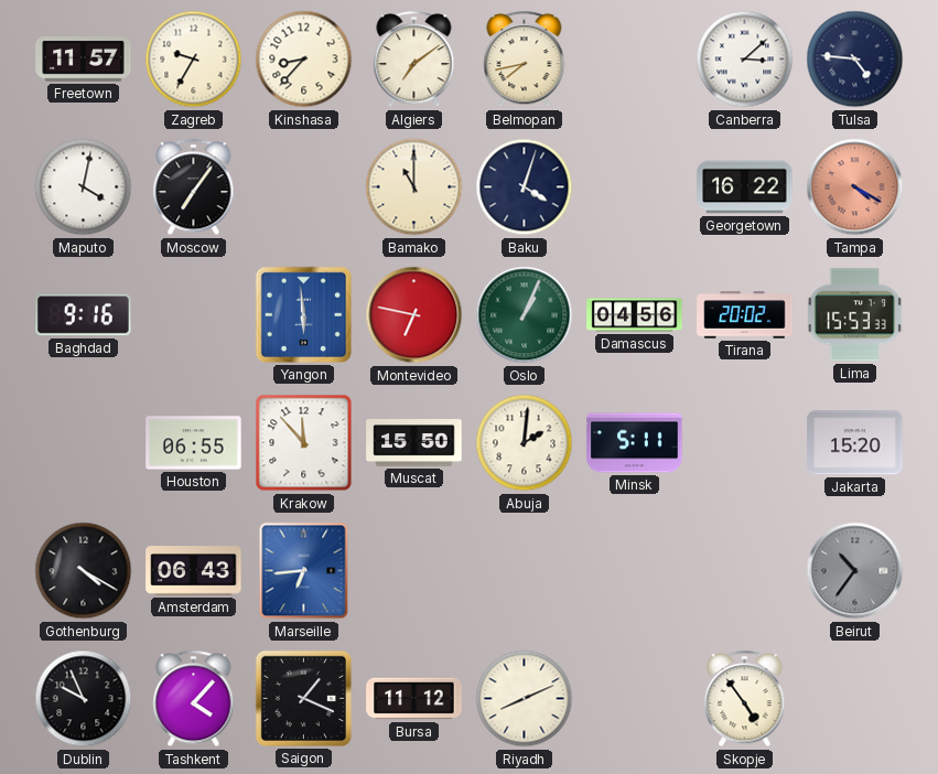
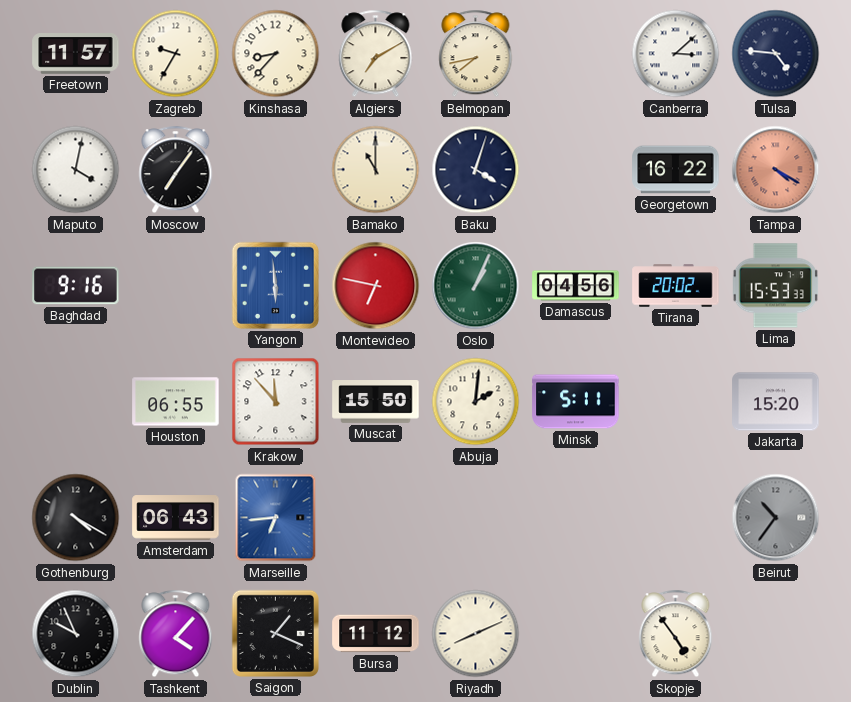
Algiers: 7:09 -> 7:10
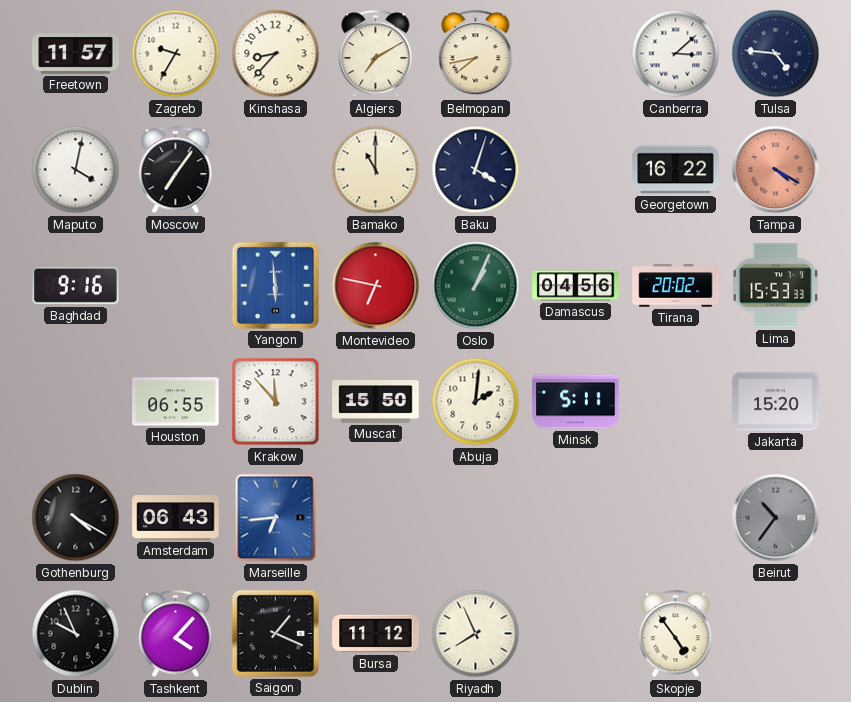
Riyadh: 8:11 -> 7:56
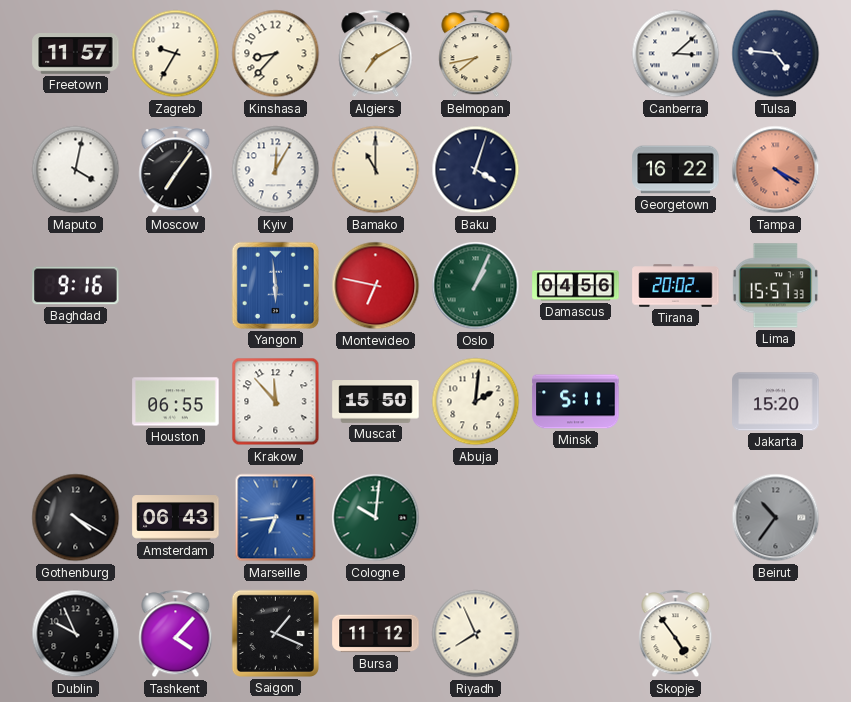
Kyiv: none -> 12:05
Lima: 15:53 -> 15:57
Cologne: none -> 10:01
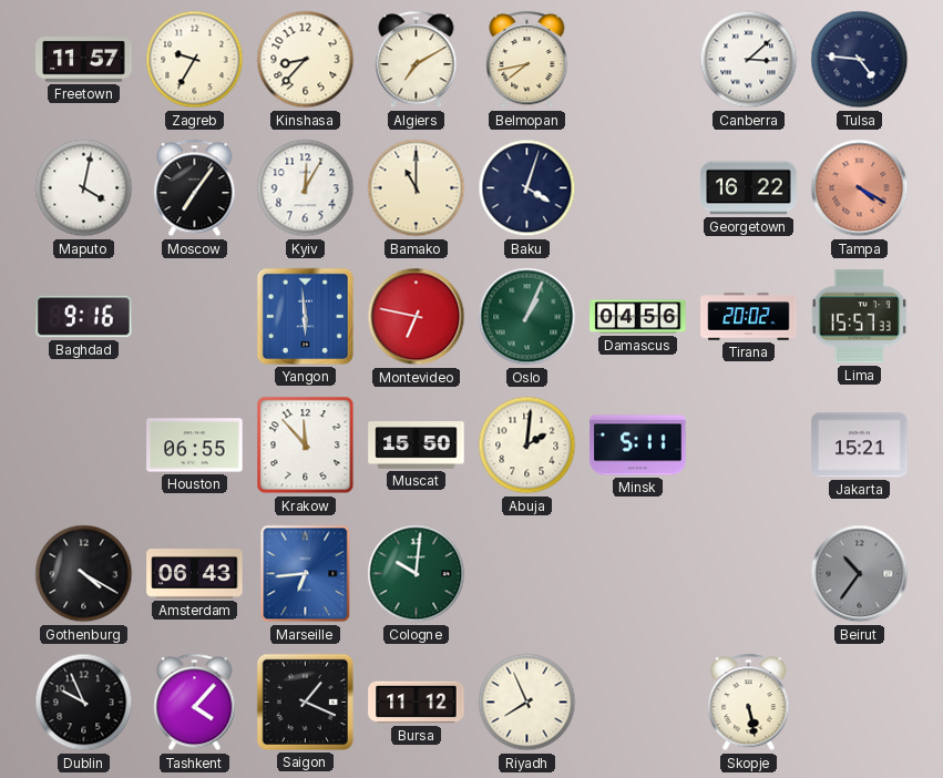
Jakarta: 15:20 -> 15:21
Skopje: 4:54 -> 5:28
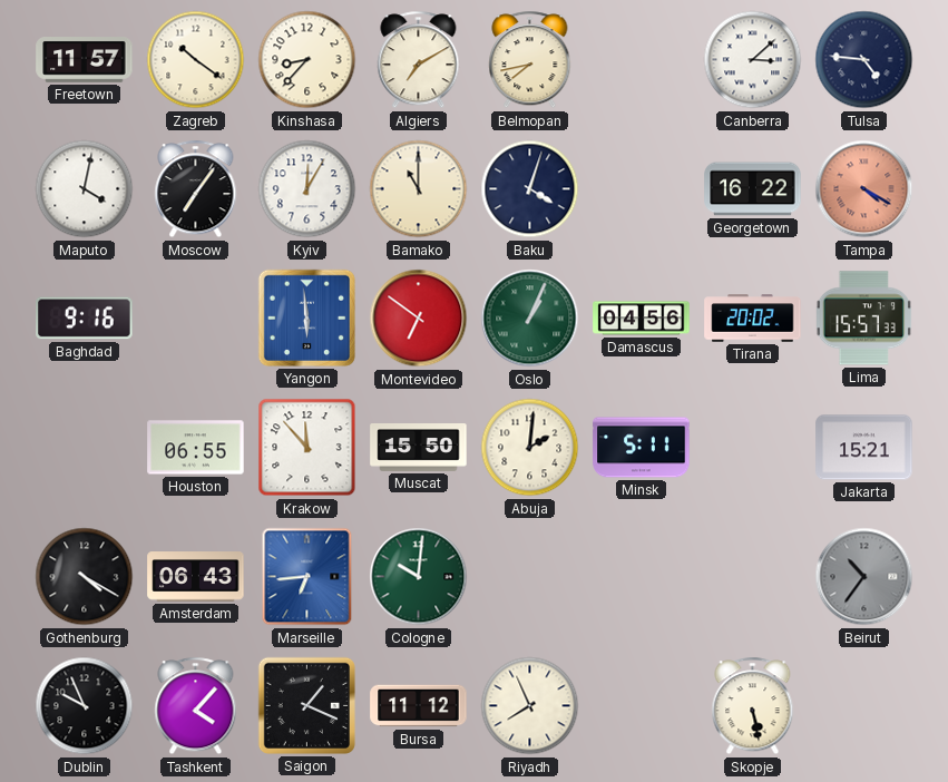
Zagreb: 9:35 -> 10:21
Montevideo: 6:47 -> 6:51
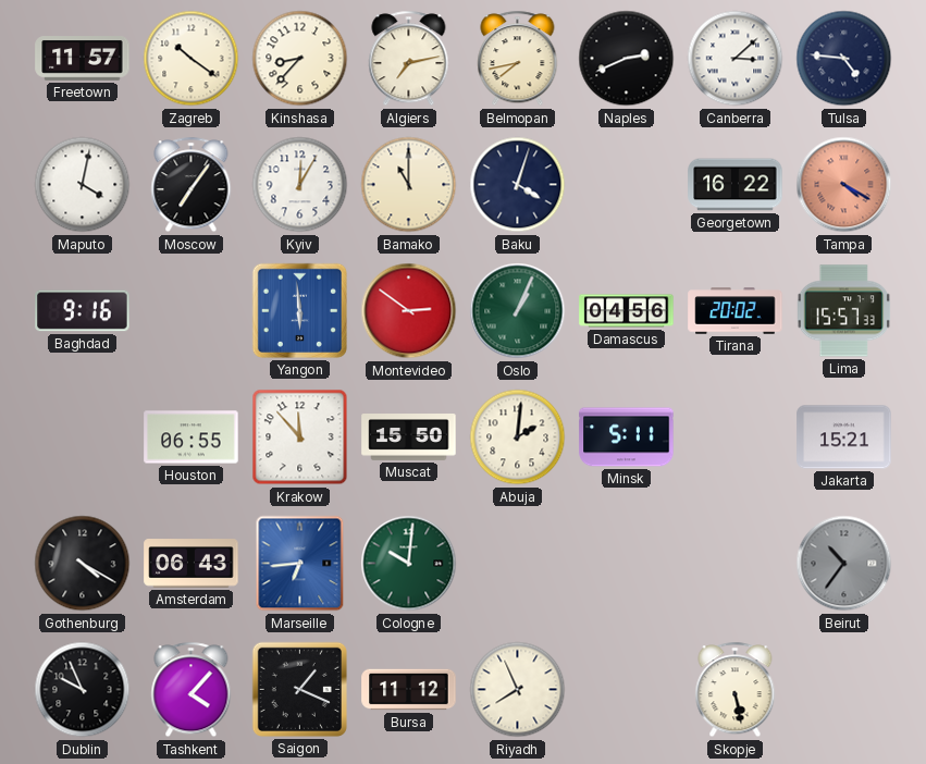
Algiers: 7:10 -> 7:13
Naples: none -> 2:41
Montevideo: 6:51 -> 2:51
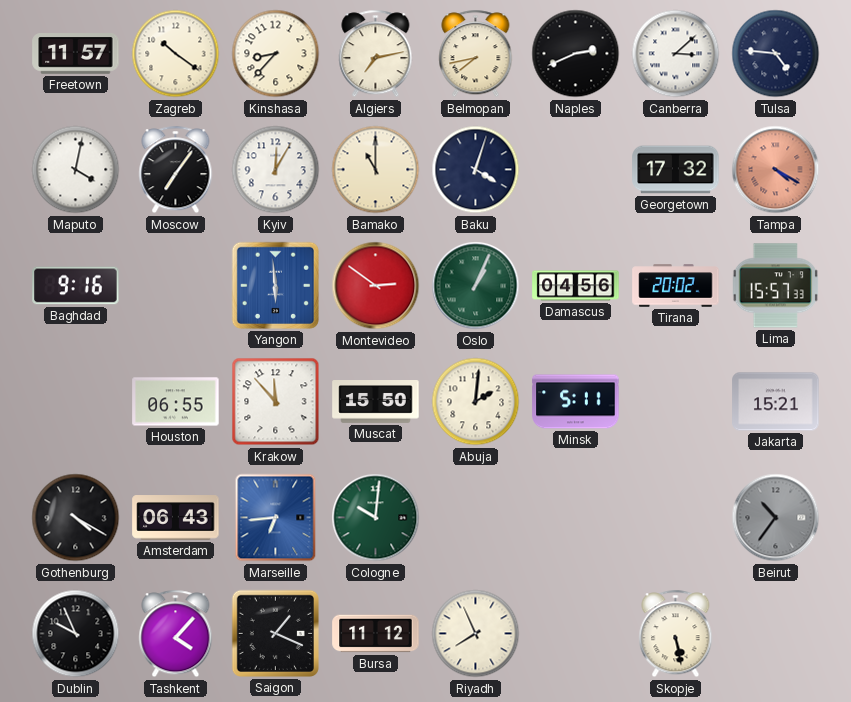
Georgetown: 16:22 -> 17:32
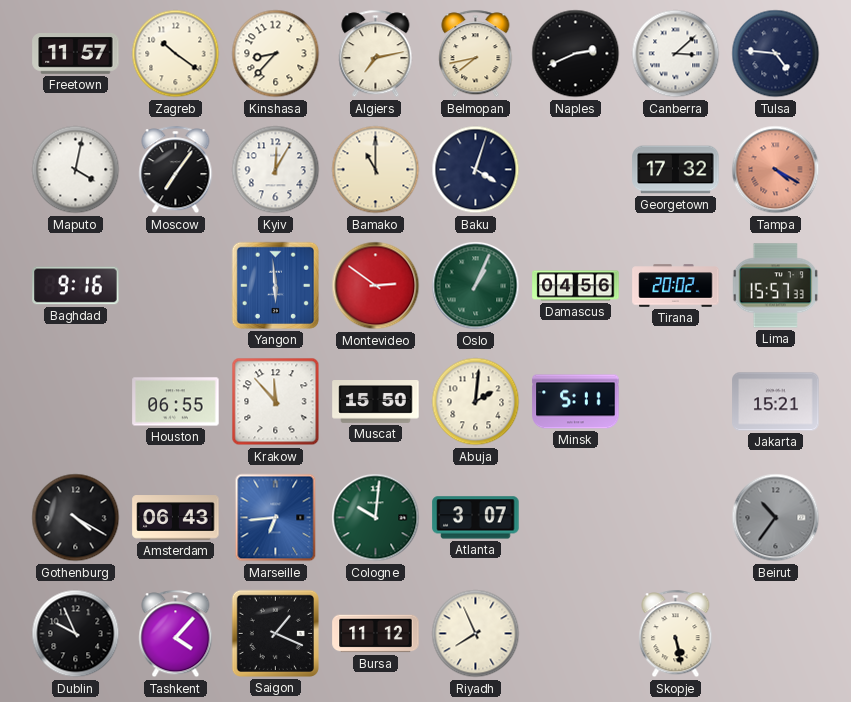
Atlanta: none -> 3:07
